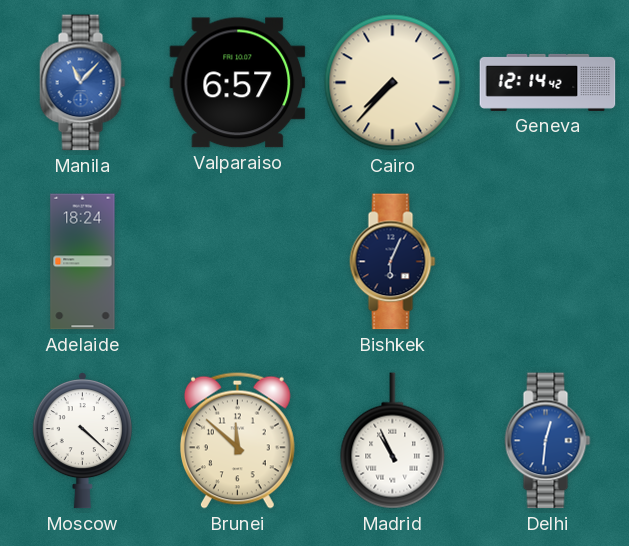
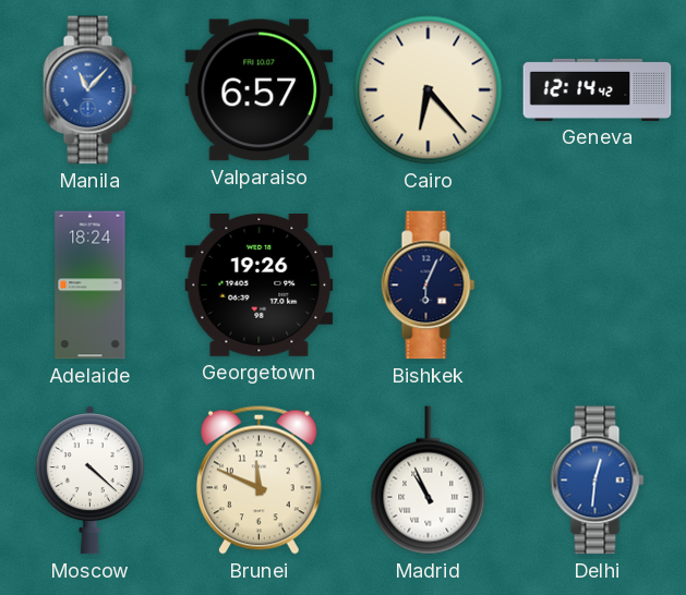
Cairo: 7:37 -> 6:23
Georgetown: none -> 19:26
Brunei: 11:52 -> 11:49
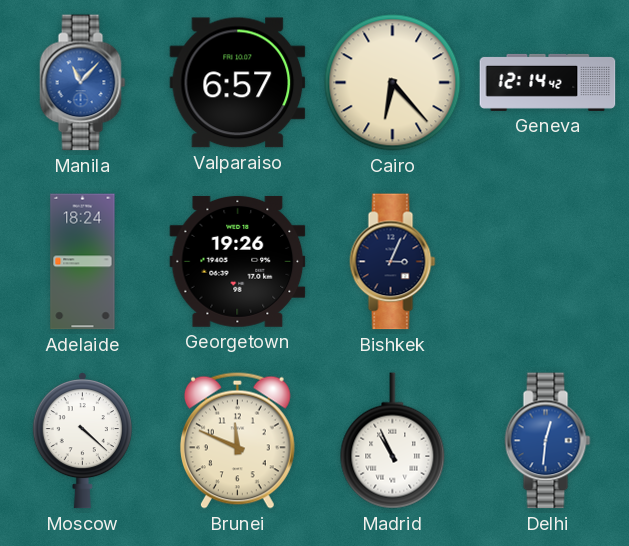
Bishkek: 6:04 -> 3:04
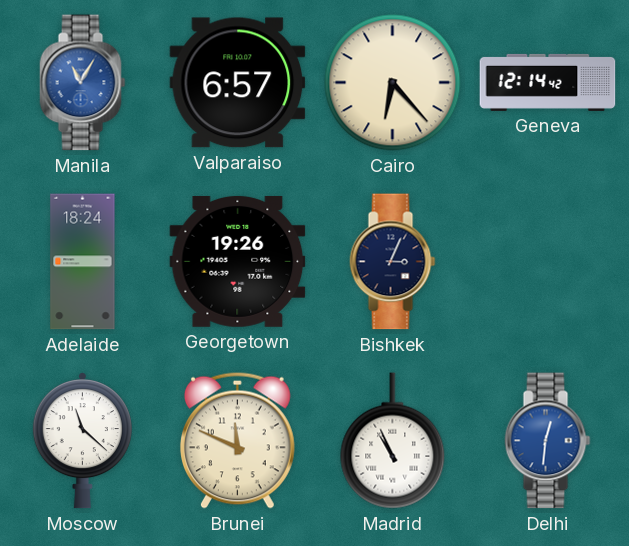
Manila: 11:07 -> 11:05
Moscow: 4:22 -> 11:22
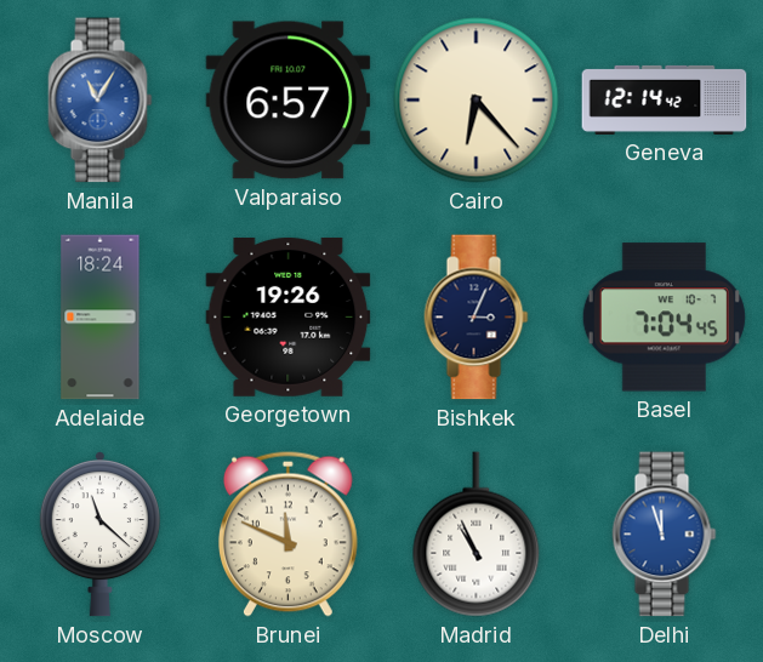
Basel: none -> 7:04
Delhi: 12:31 -> 11:57
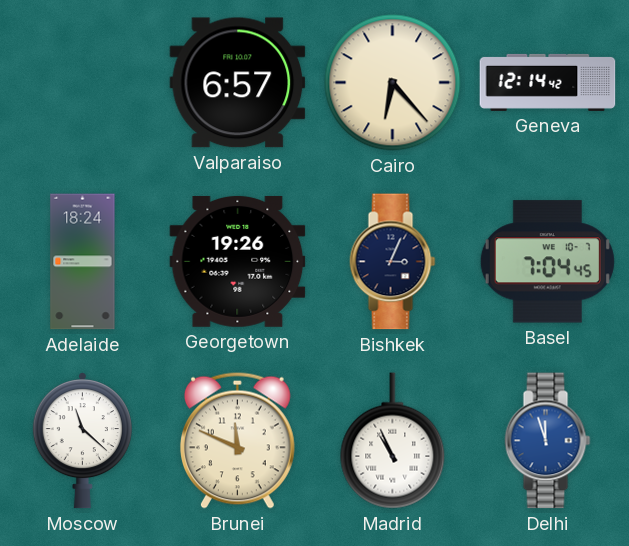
Manila: 11:05 -> none
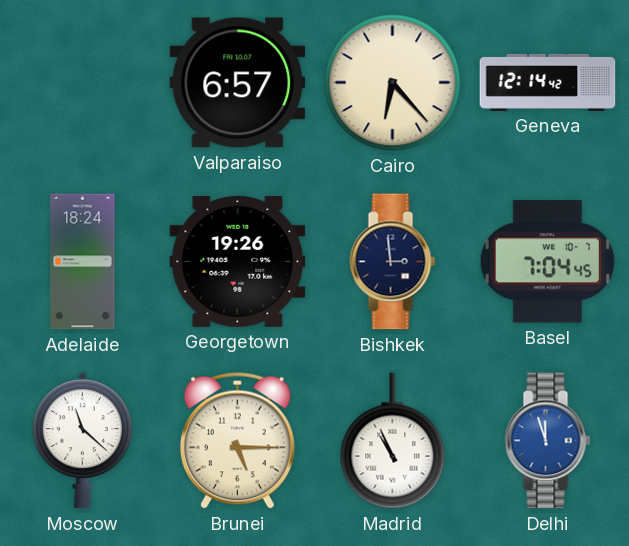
Bishkek: 3:04 -> 2:59
Brunei: 11:49 -> 5:15
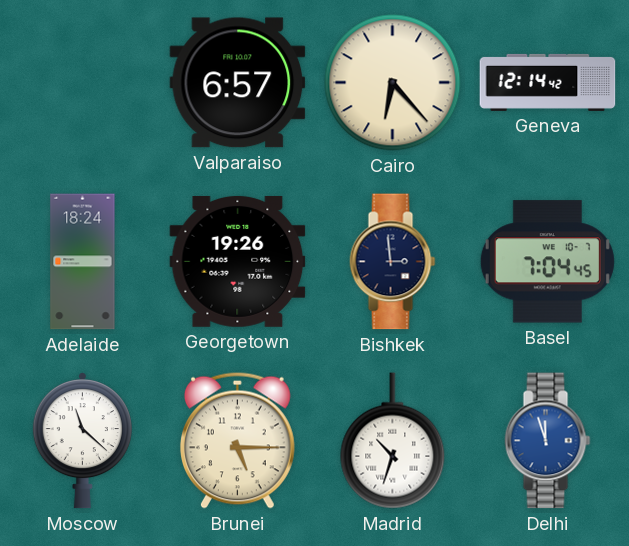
Madrid: 10:56 -> 10:33
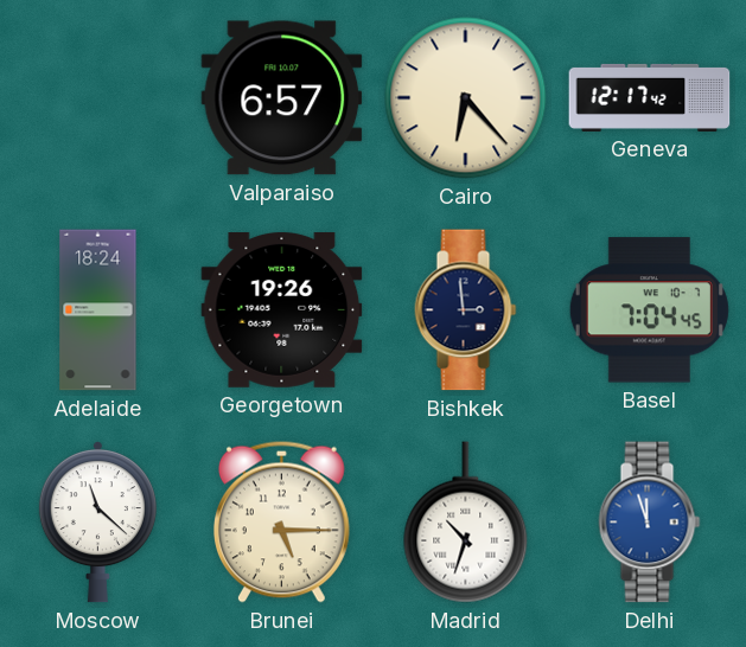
Geneva: 12:14 -> 12:17
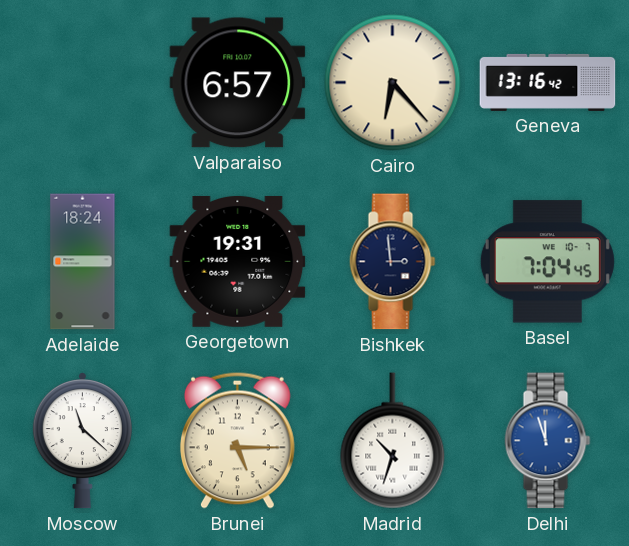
Geneva: 12:17 -> 13:16
Georgetown: 19:26 -> 19:31
